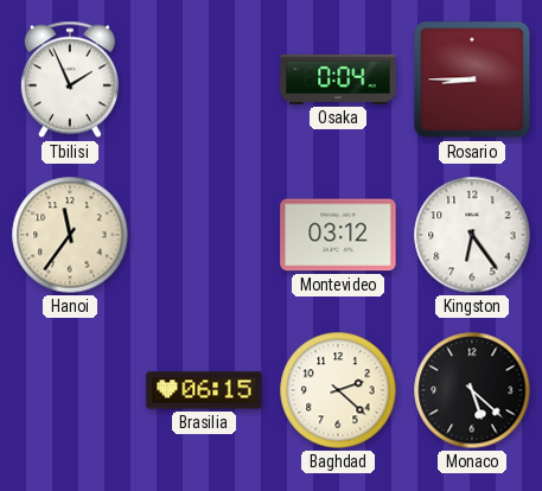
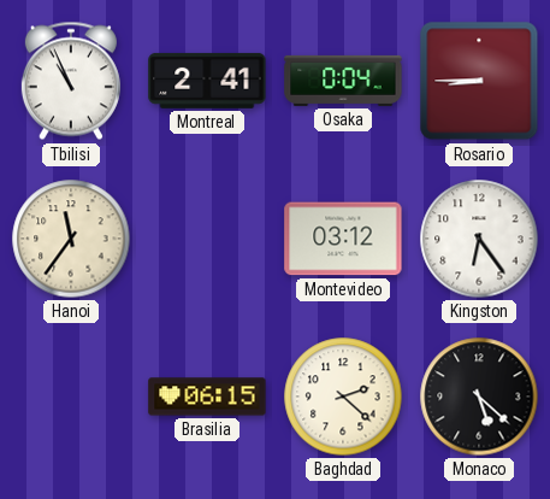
Tbilisi: 1:56 -> 10:56
Montreal: none -> 2:41
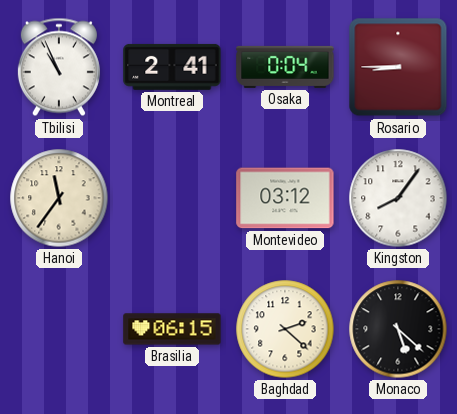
Kingston: 6:24 -> 8:06
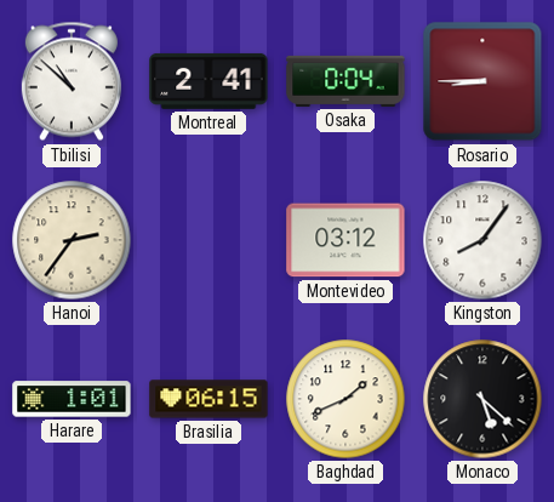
Tbilisi: 10:56 -> 10:52
Hanoi: 11:36 -> 2:36
Harare: none -> 1:01
Baghdad: 2:22 -> 1:41
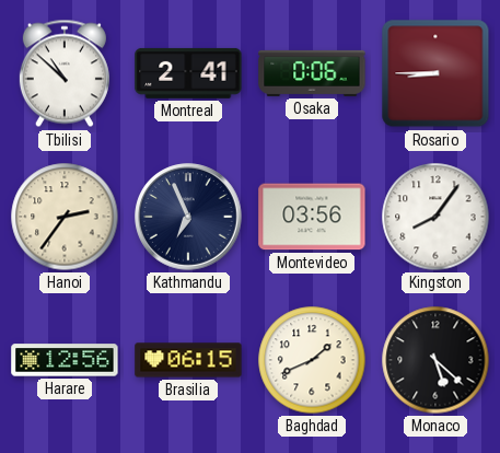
Osaka: 0:04 -> 0:06
Kathmandu: none -> 6:56
Montevideo: 03:12 -> 03:56
Harare: 1:01 -> 12:56
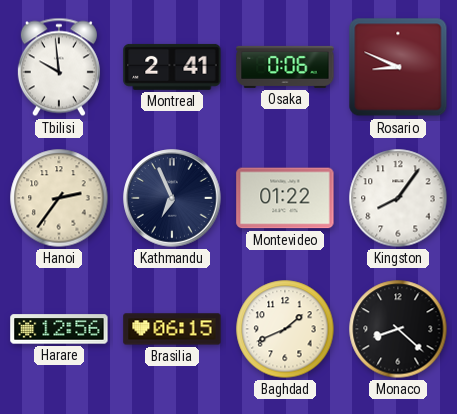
Tbilisi: 10:52 -> 9:59
Rosario: 8:45 -> 8:49
Montevideo: 03:56 -> 01:22
Monaco: 5:22 -> 8:22
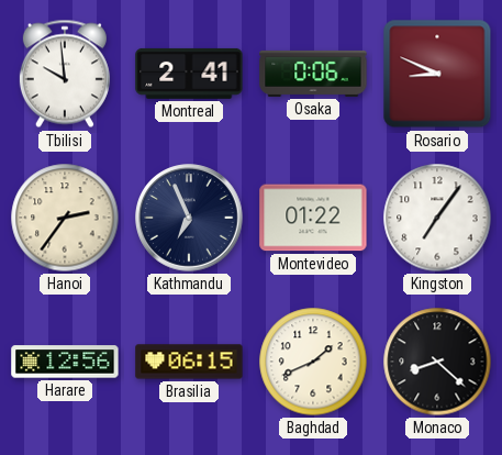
Kingston: 8:06 -> 7:06
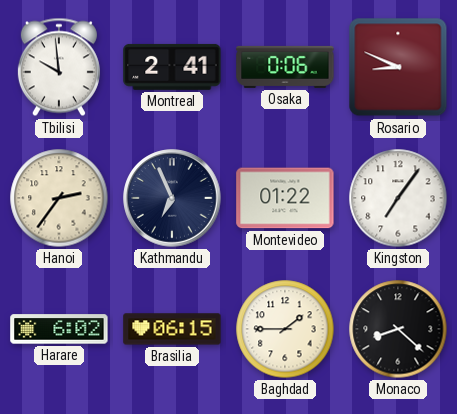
Harare: 12:56 -> 6:02
Baghdad: 1:41 -> 1:45
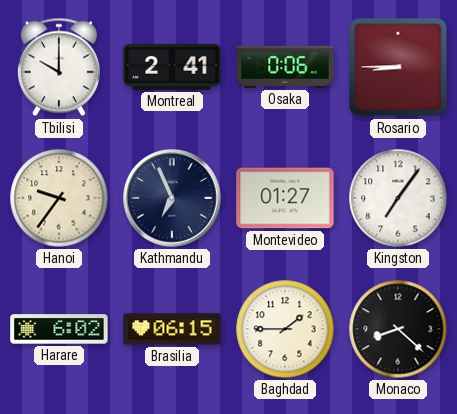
Tbilisi: 9:59 -> 10:00
Rosario: 8:49 -> 8:45
Hanoi: 2:36 -> 9:36
Montevideo: 01:22 -> 01:27
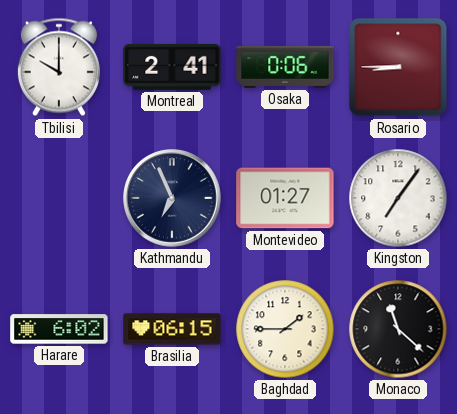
Hanoi: 9:36 -> none
Monaco: 8:22 -> 11:22
